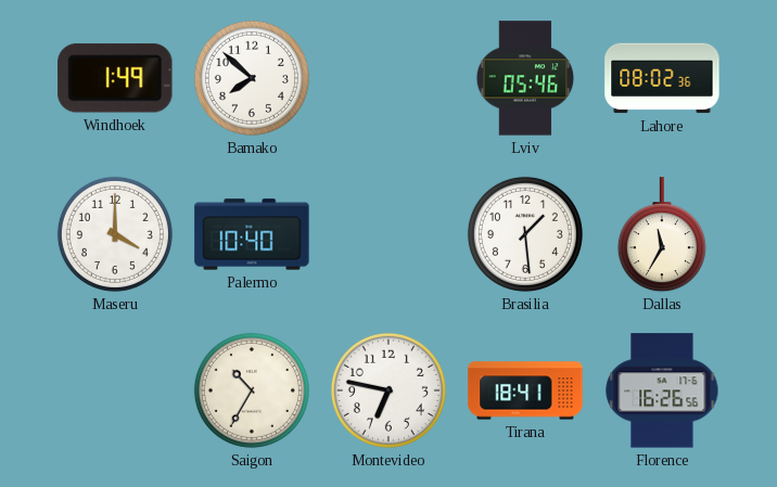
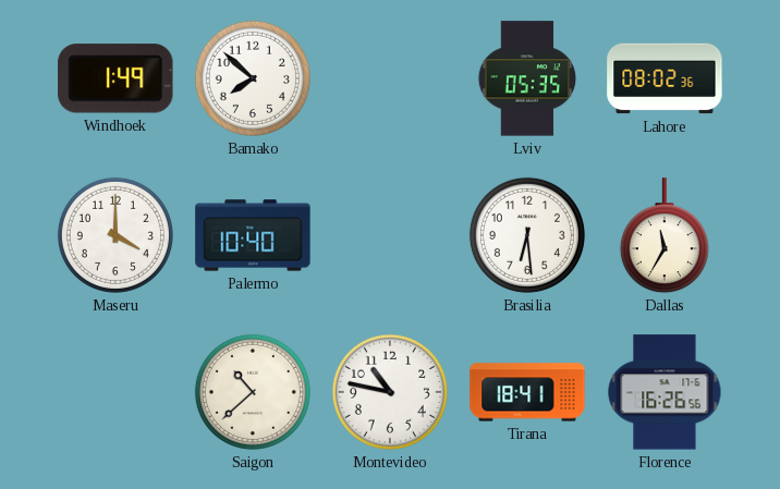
Lviv: 05:46 -> 05:35
Brasilia: 1:29 -> 6:29
Saigon: 10:35 -> 10:38
Montevideo: 6:47 -> 10:47
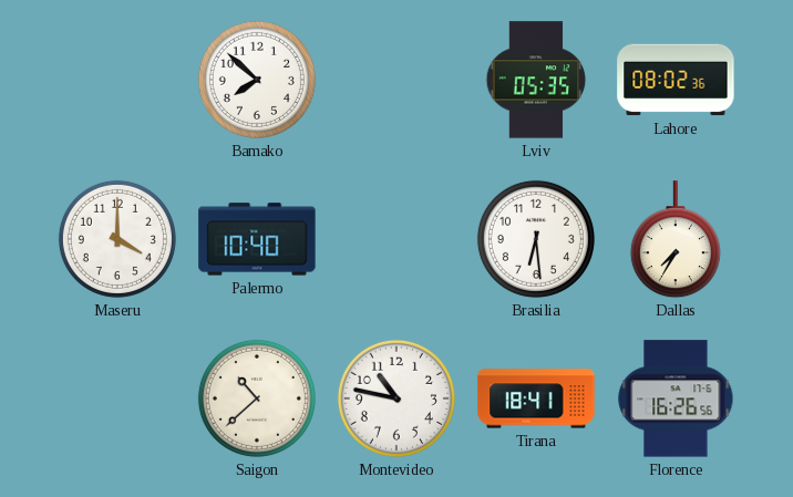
Windhoek: 1:49 -> none
Dallas: 11:35 -> 7:35
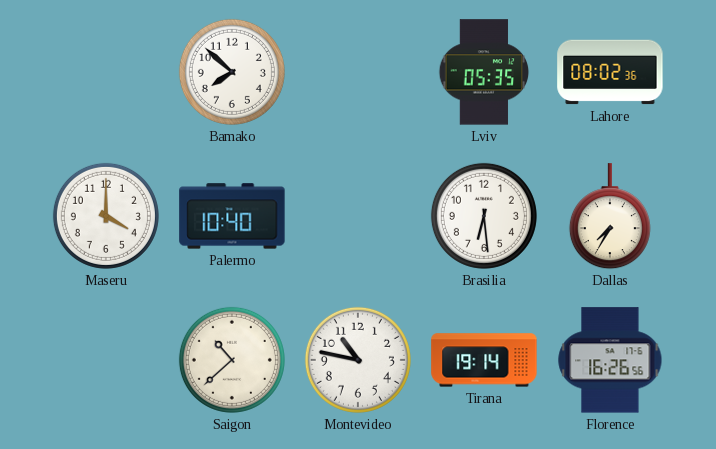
Tirana: 18:41 -> 19:14
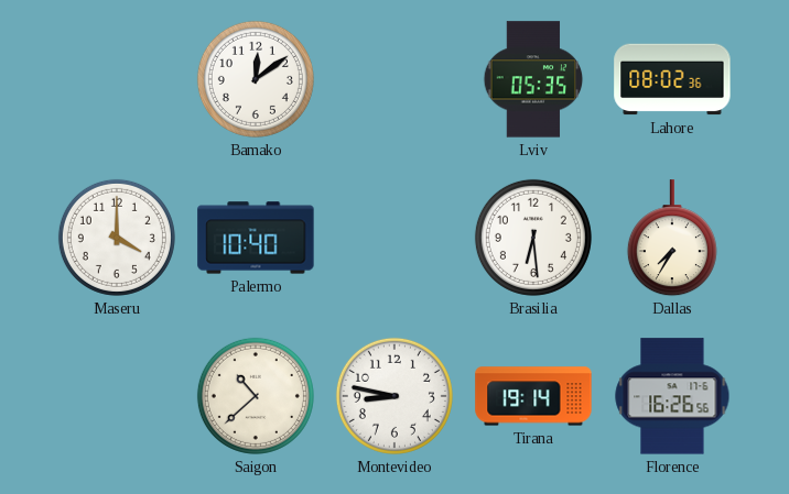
Bamako: 7:52 -> 12:09
Montevideo: 10:47 -> 8:47
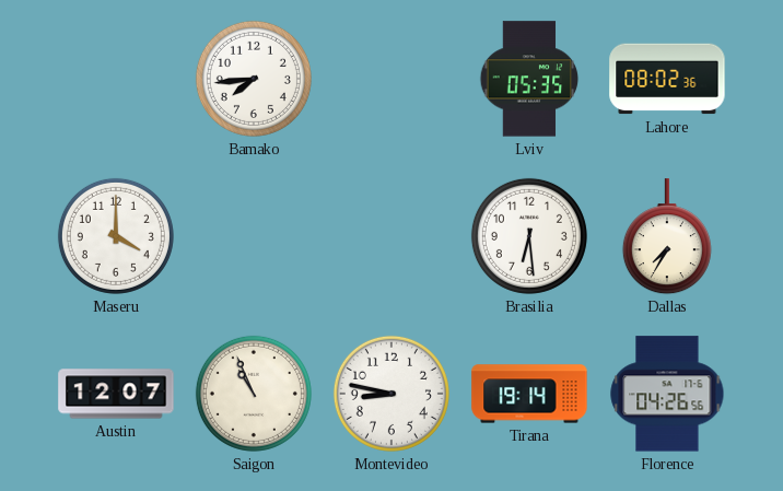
Bamako: 12:09 -> 7:44
Palermo: 10:40 -> none
Austin: none -> 12:07
Saigon: 10:38 -> 10:56
Florence: 16:26 -> 04:26
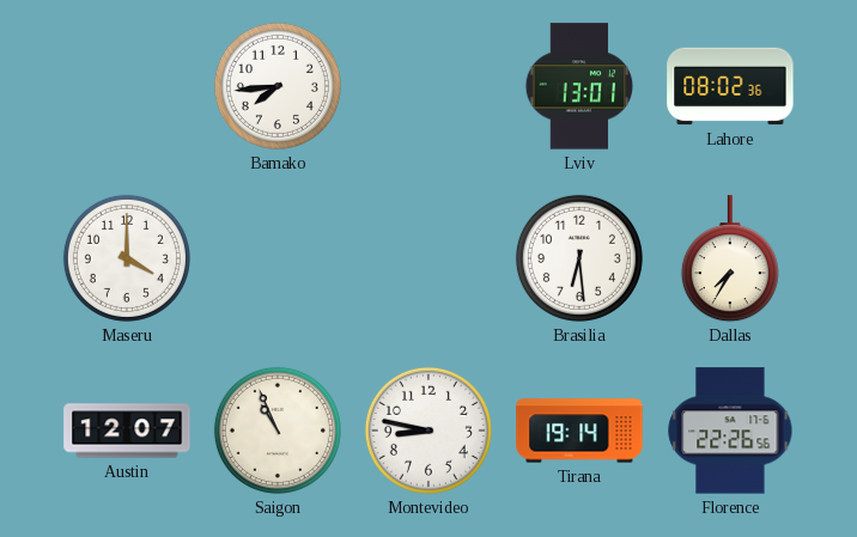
Lviv: 05:35 -> 13:01
Florence: 04:26 -> 22:26
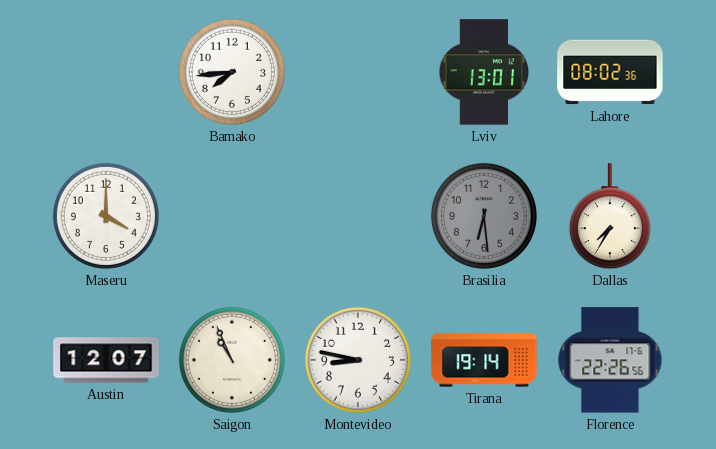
Brasilia dial: white -> grey
